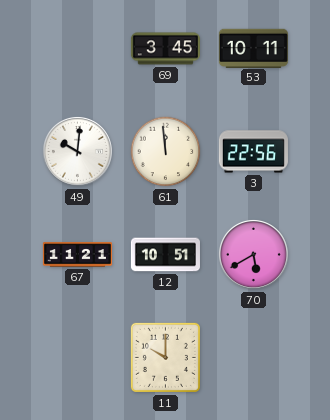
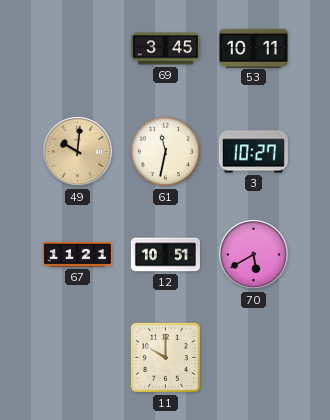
49 dial: white -> champagne
61: 11:59 -> 11:32
3: 22:56 -> 10:27
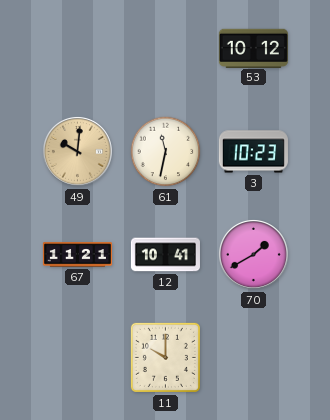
69: 3:45 -> none
53: 10:11 -> 10:12
3: 10:27 -> 10:23
12: 10:51 -> 10:41
70: 5:40 -> 1:40
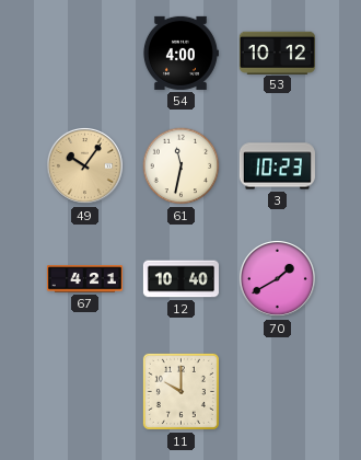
54: none -> 4:00
49: 10:01 -> 10:06
67: 11:21 -> 4:21
12: 10:41 -> 10:40
